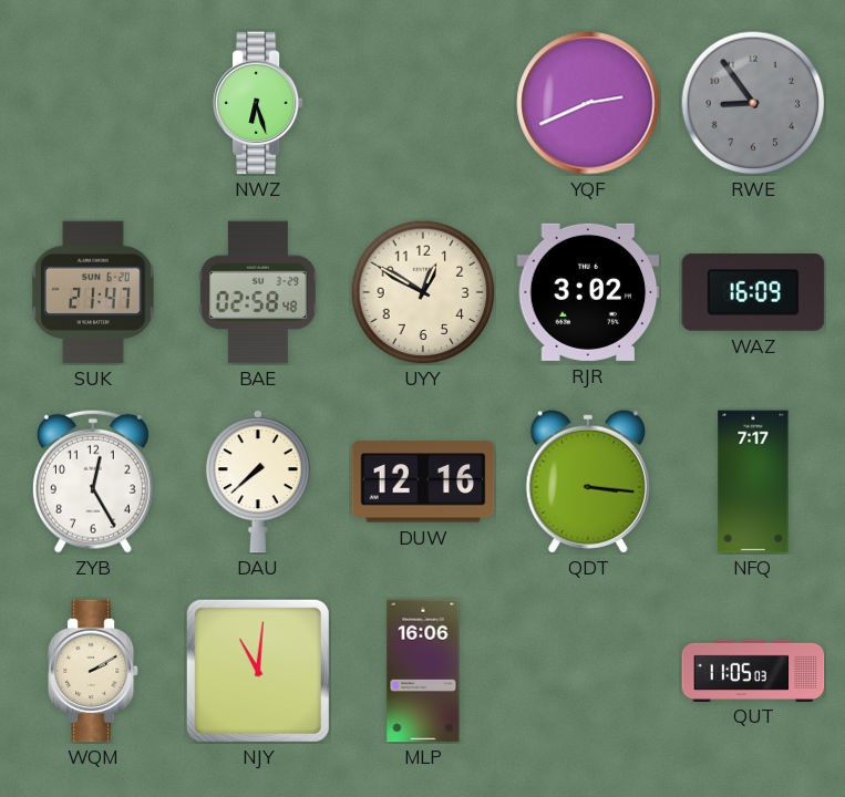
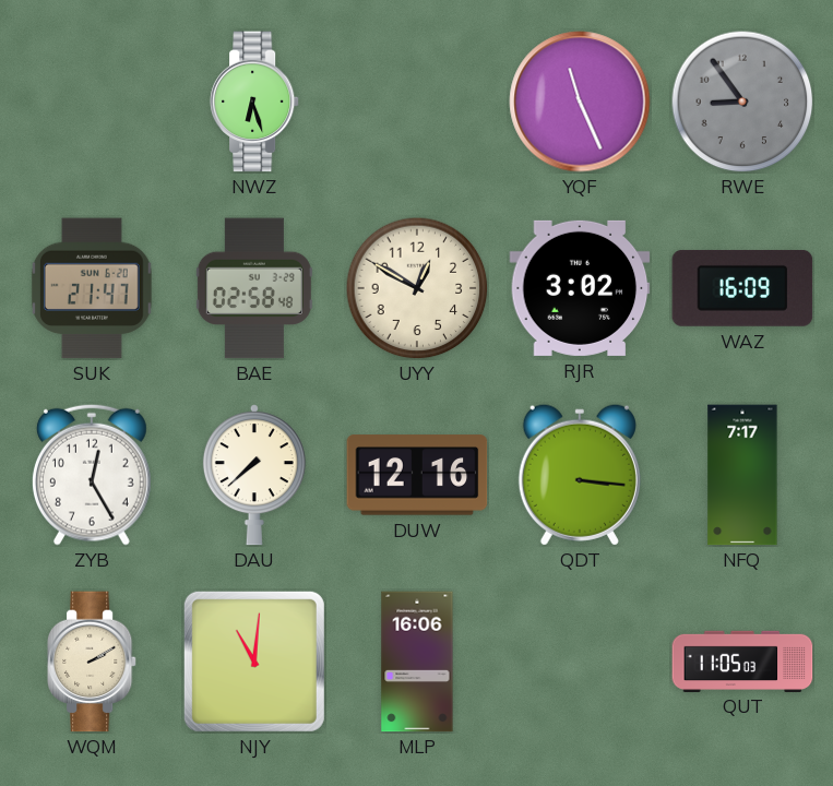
YQF: 2:41 -> 11:26
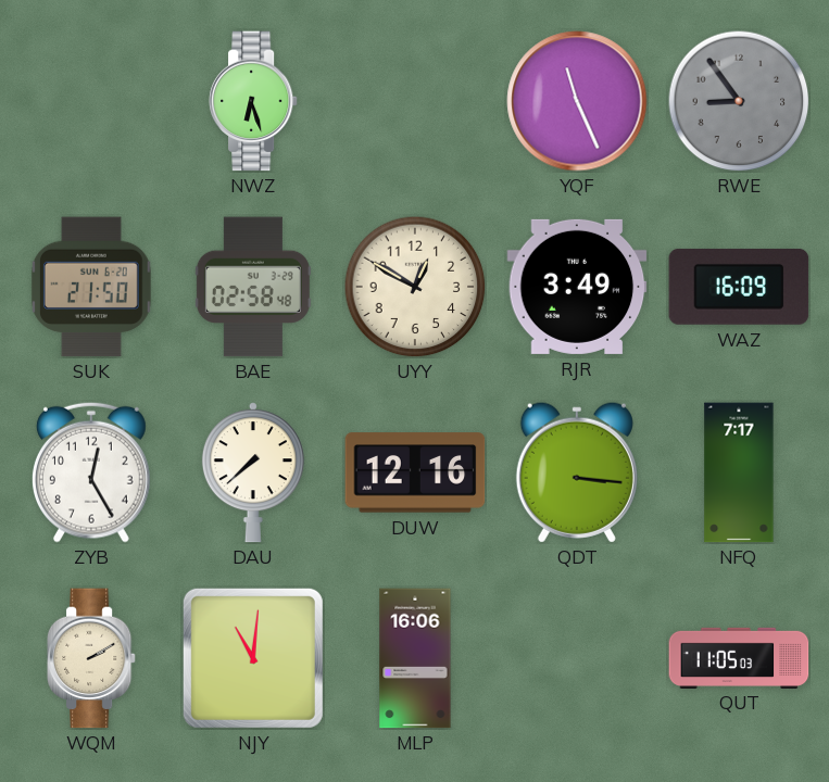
SUK: 21:47 -> 21:50
RJR: 3:02 -> 3:49
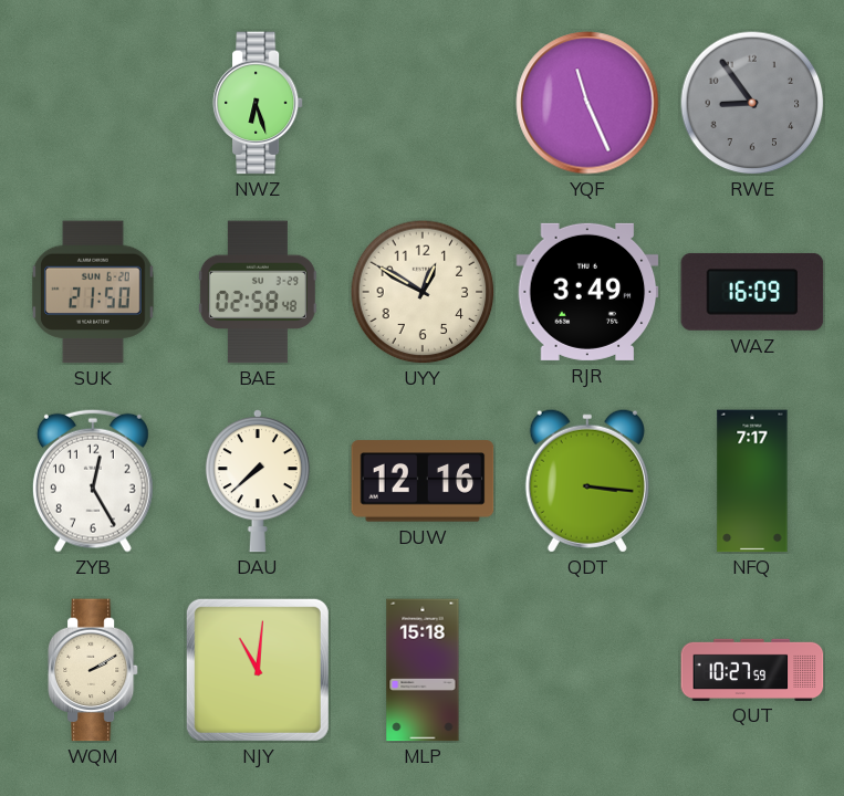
MLP: 16:06 -> 15:18
QUT: 11:05 -> 10:27
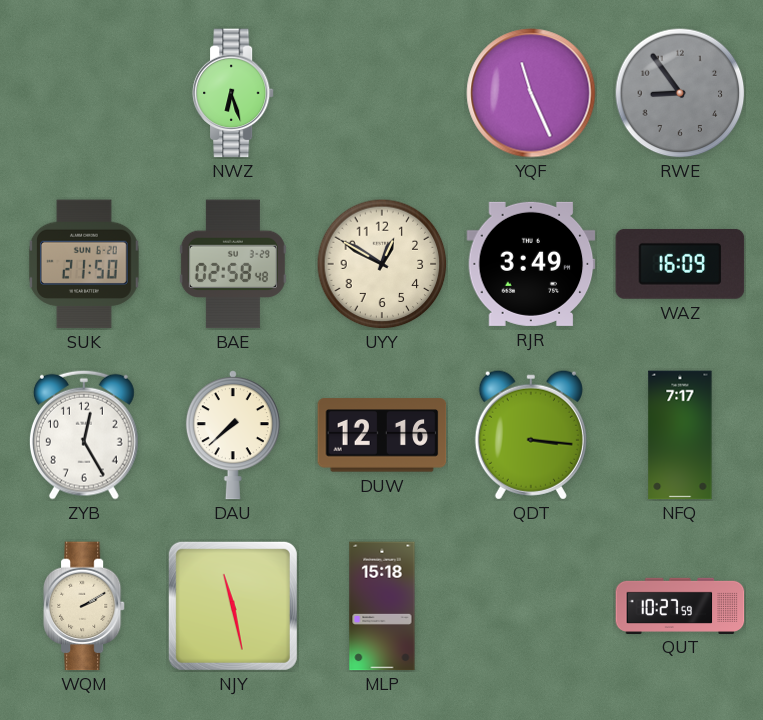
NJY: 11:01 -> 11:28
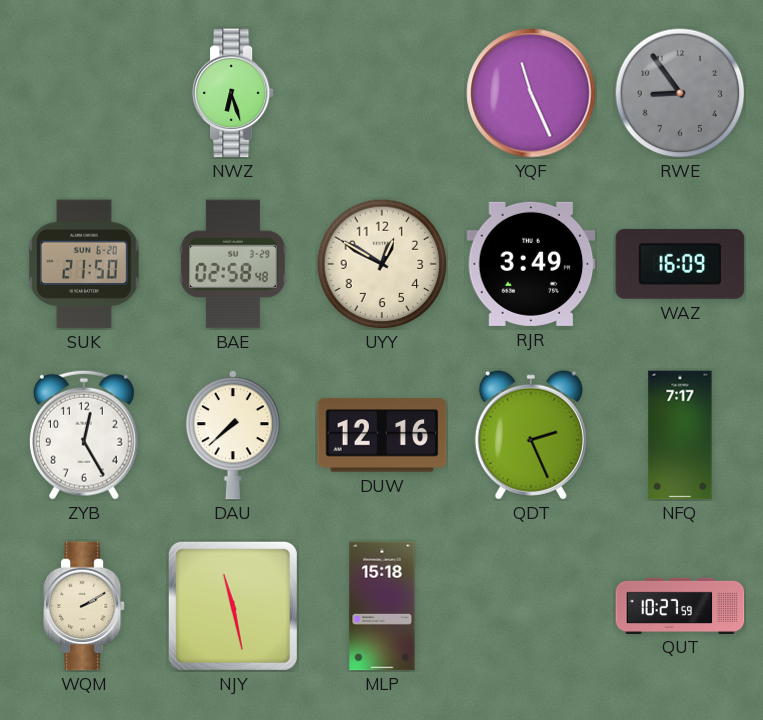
QDT: 3:16 -> 2:26
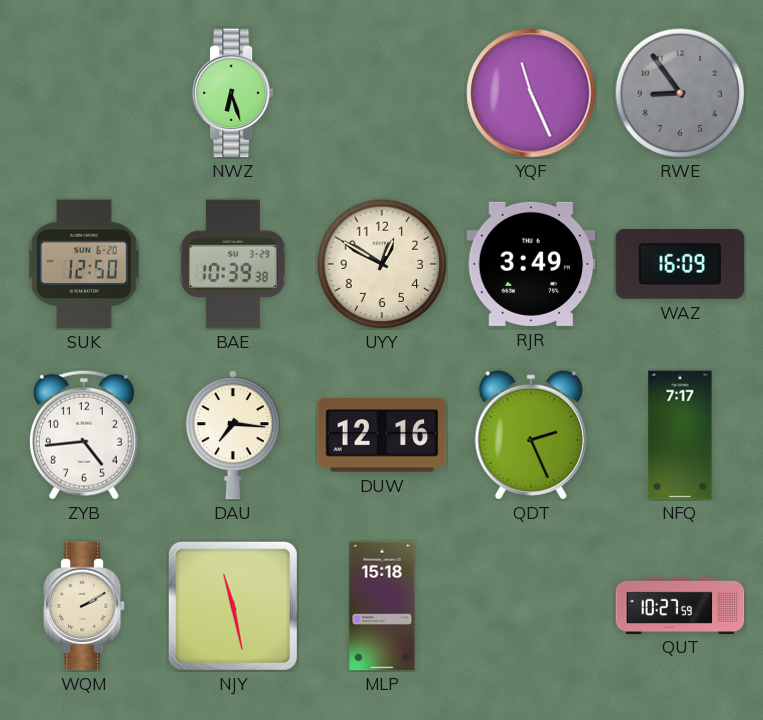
SUK: 21:50 -> 12:50
BAE: 02:58 -> 10:39
ZYB: 12:25 -> 4:44
DAU: 7:38 -> 7:16
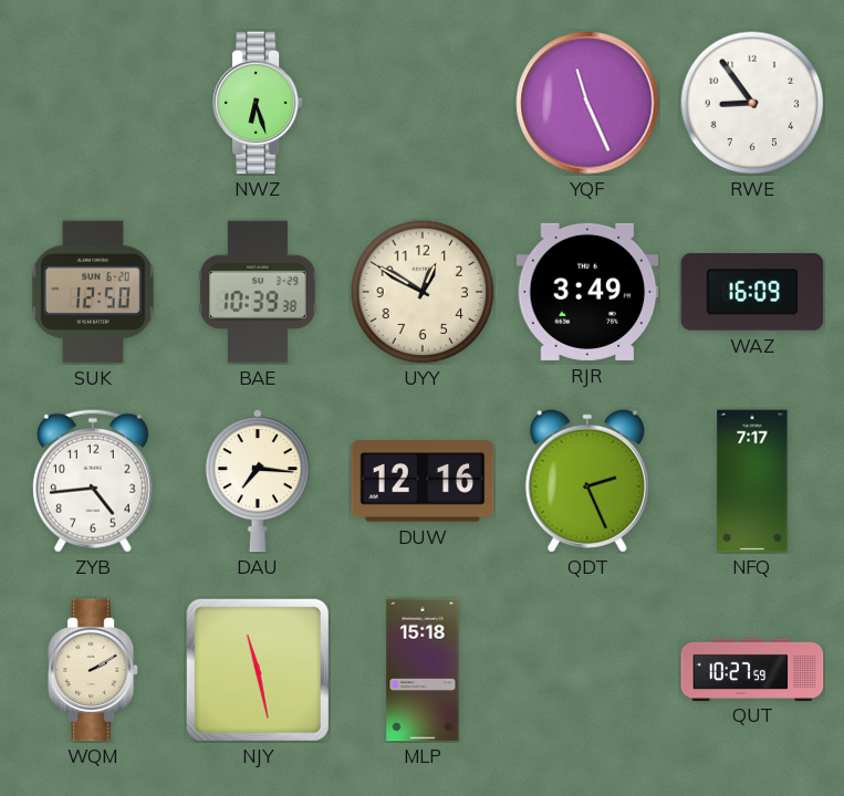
RWE dial: grey -> white
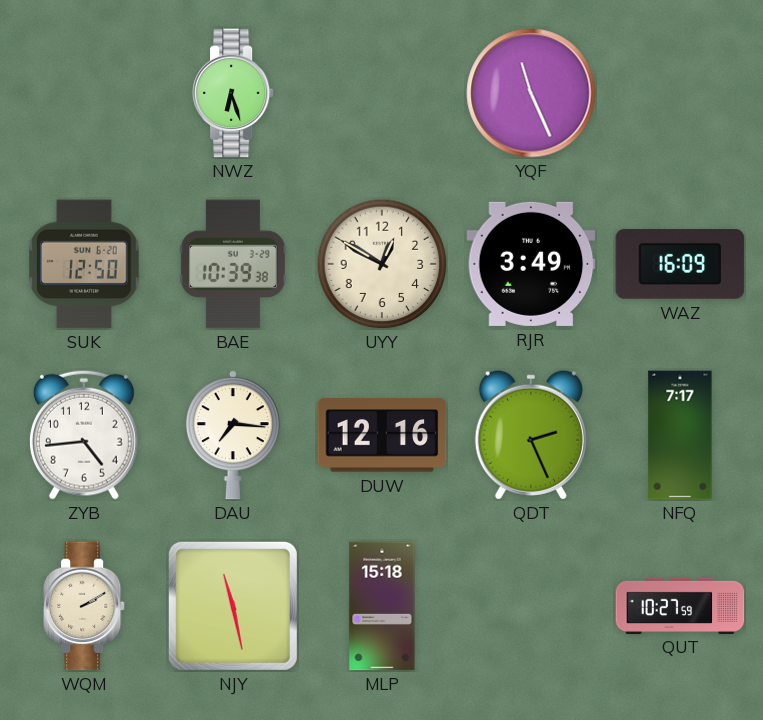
RWE: 8:54 -> none
